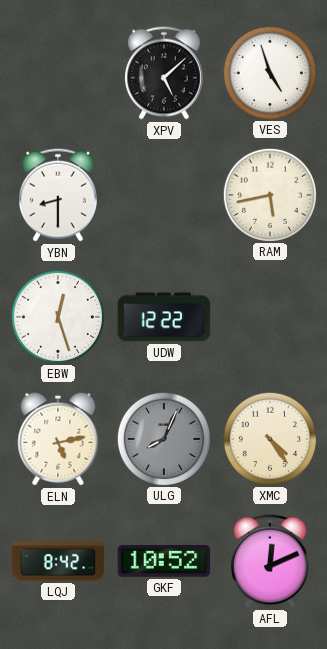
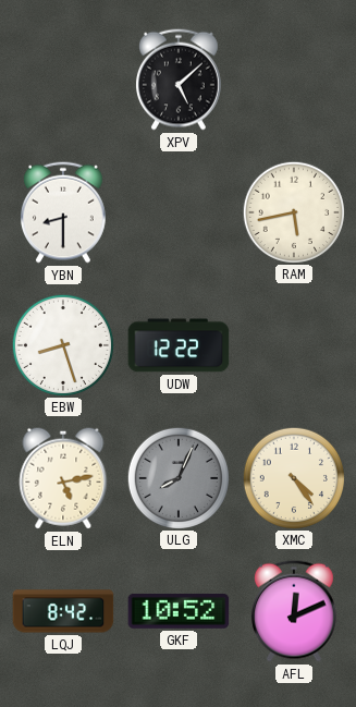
VES: 4:57 -> none
EBW: 12:27 -> 8:27
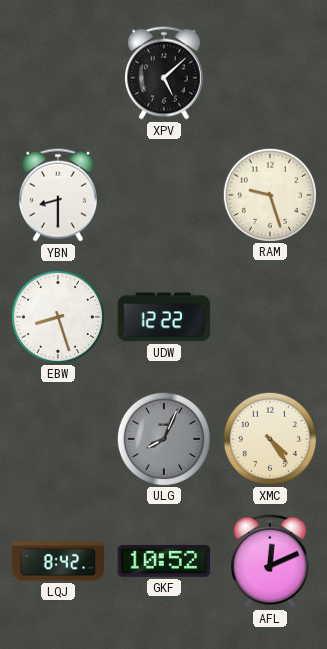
RAM: 5:43 -> 9:27
ELN: 5:13 -> none
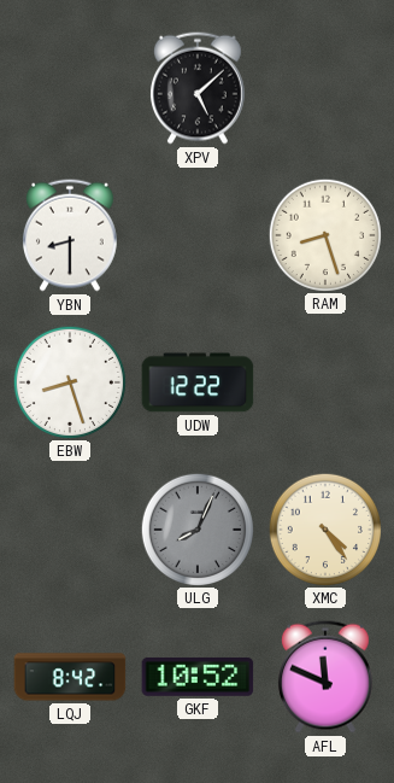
RAM: 9:27 -> 8:27
AFL: 12:11 -> 11:49
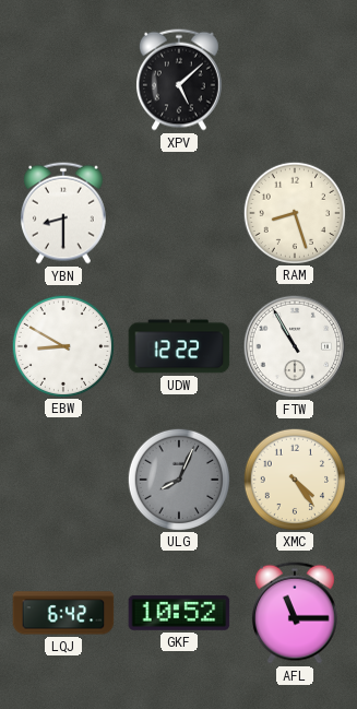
EBW: 8:27 -> 8:50
FTW: none -> 10:55
LQJ: 8:42 -> 6:42
AFL: 11:49 -> 11:15
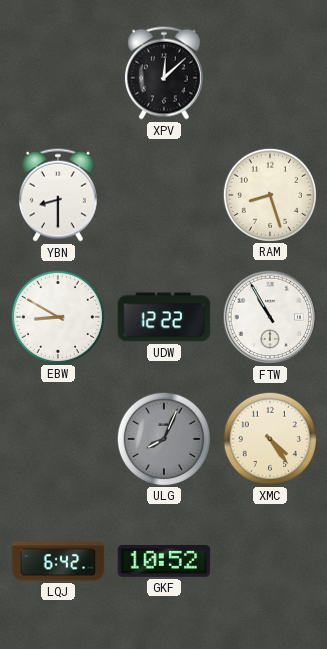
XPV: 5:08 -> 12:08
AFL: 11:15 -> none
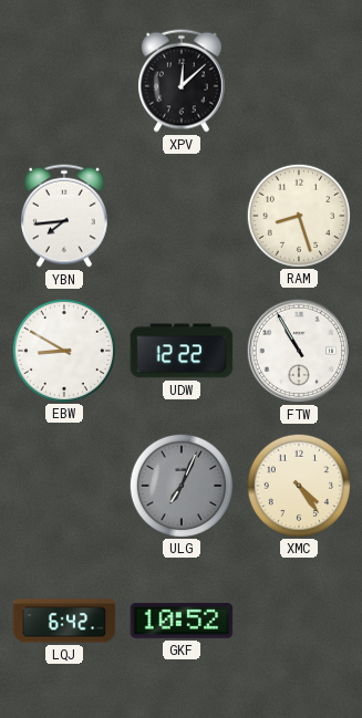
YBN: 8:30 -> 7:44
ULG: 8:04 -> 7:04
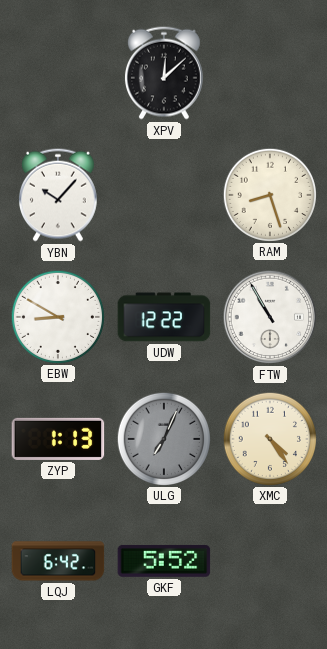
YBN: 7:44 -> 10:07
ZYP: none -> 1:13
GKF: 10:52 -> 5:52
